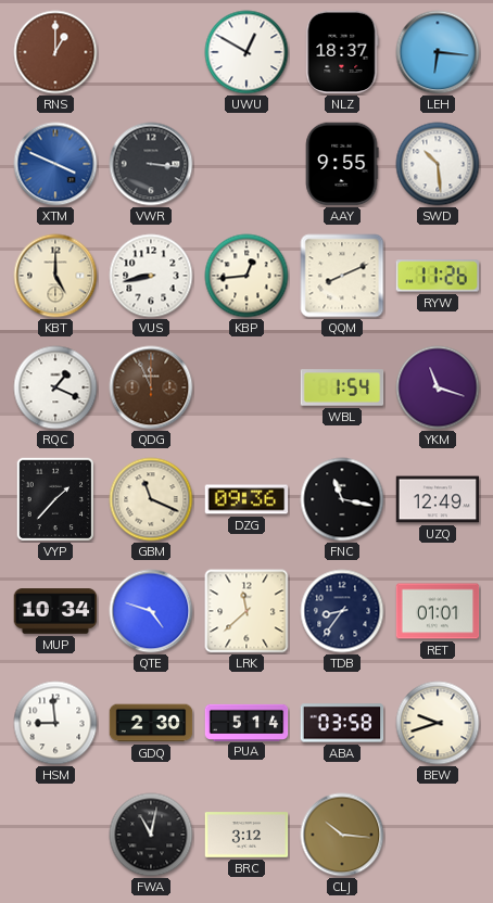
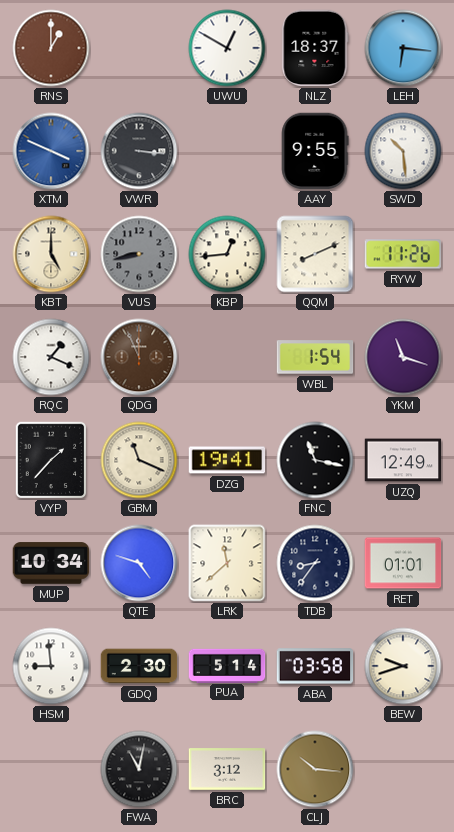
VUS dial: white -> grey
DZG: 09:36 -> 19:41
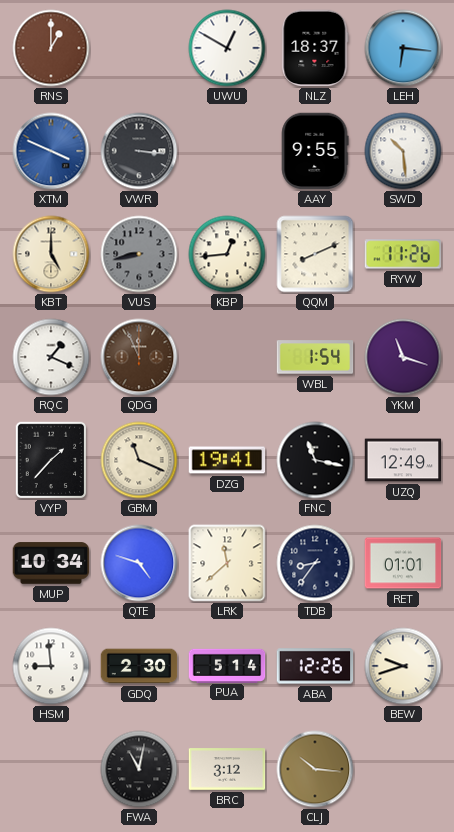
ABA: 03:58 -> 12:26
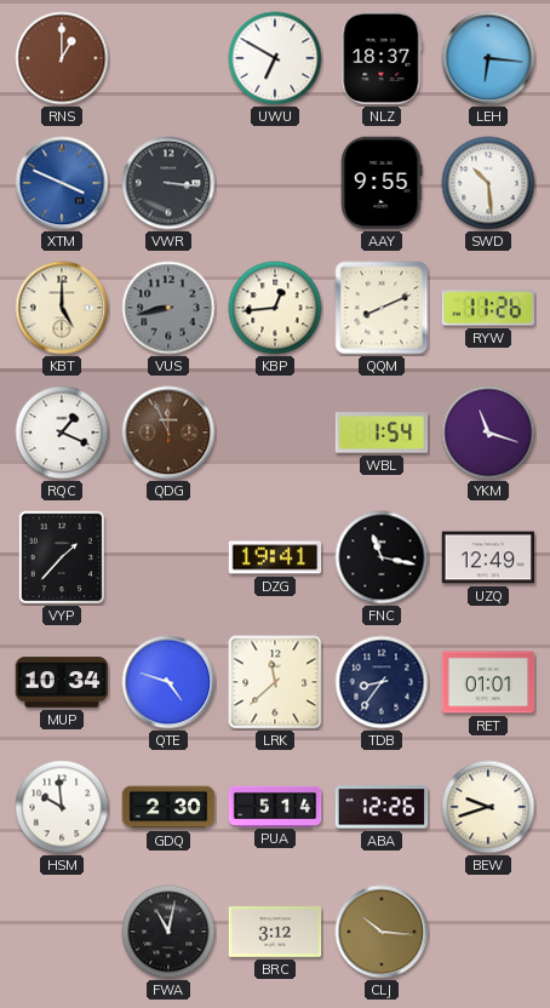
UWU: 12:50 -> 6:50
GBM: 11:19 -> none
HSM: 8:59 -> 9:59
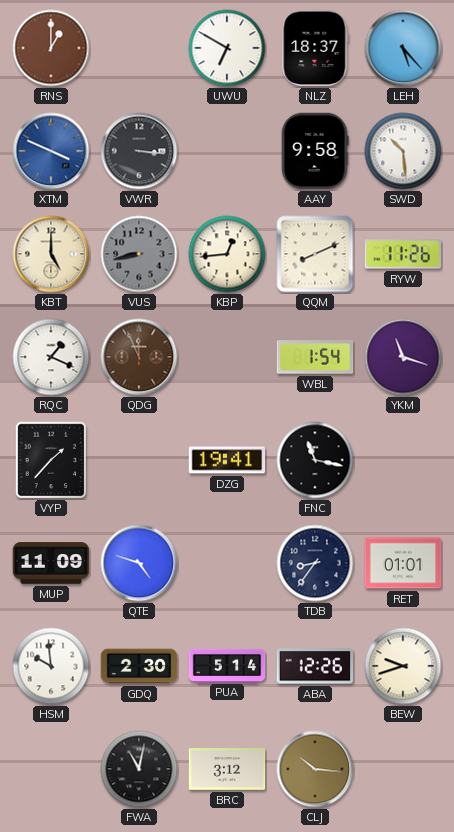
LEH: 6:16 -> 5:23
AAY: 9:55 -> 9:58
UZQ: 12:49 -> none
MUP: 10:34 -> 11:09
LRK: 11:38 -> none
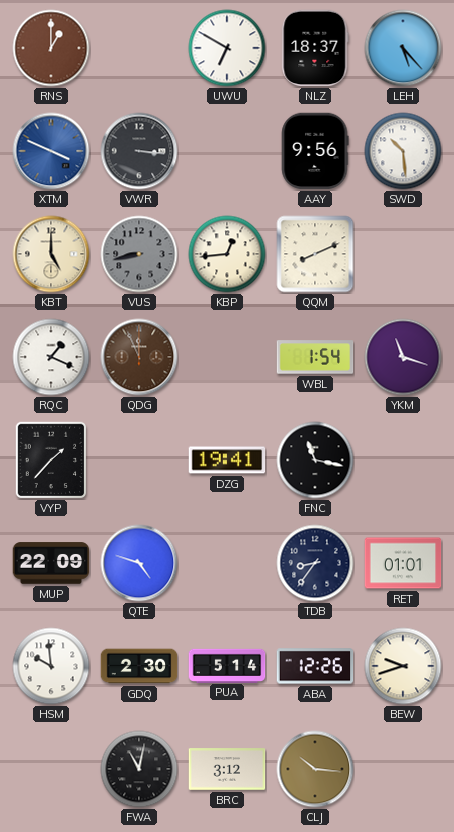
AAY: 9:58 -> 9:56
RYW: 11:26 -> none
MUP: 11:09 -> 22:09
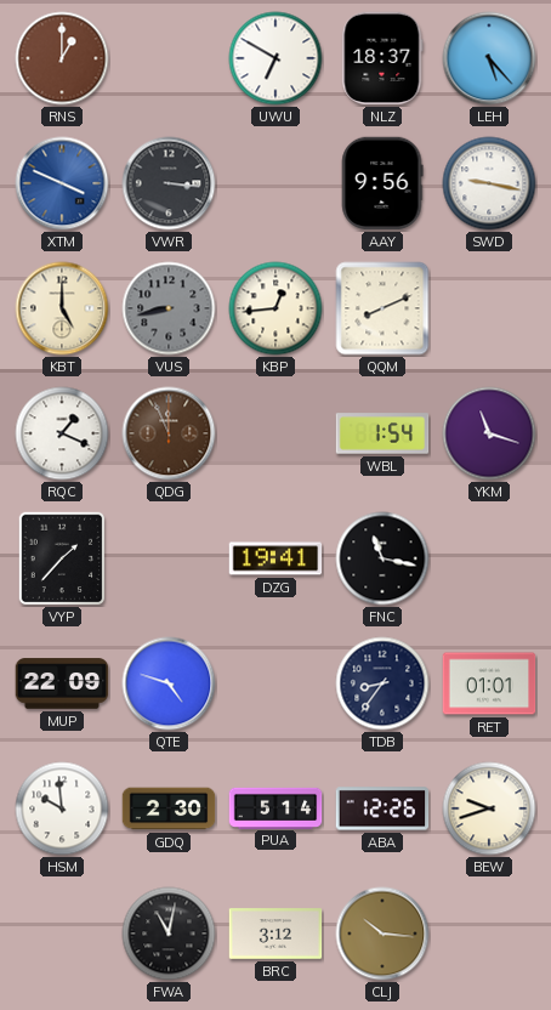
SWD: 10:29 -> 9:17
